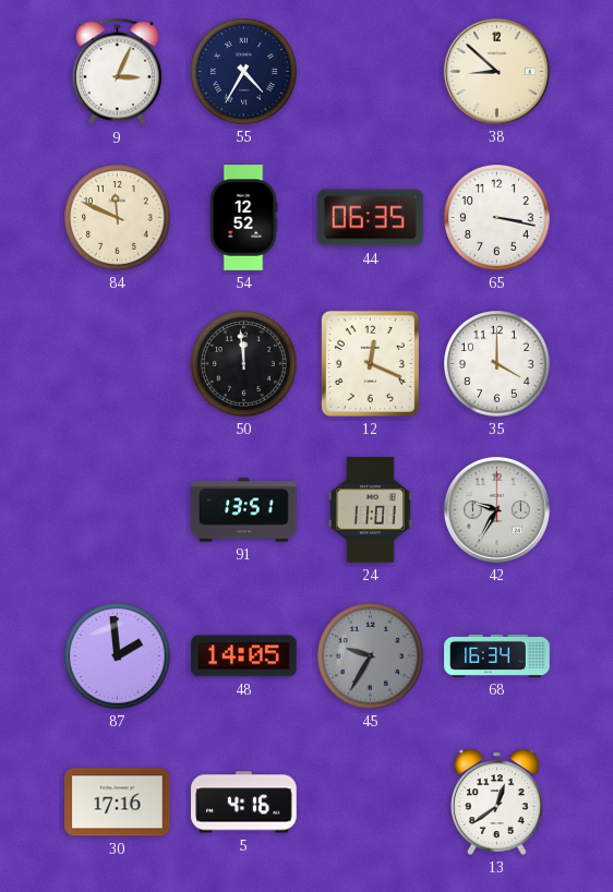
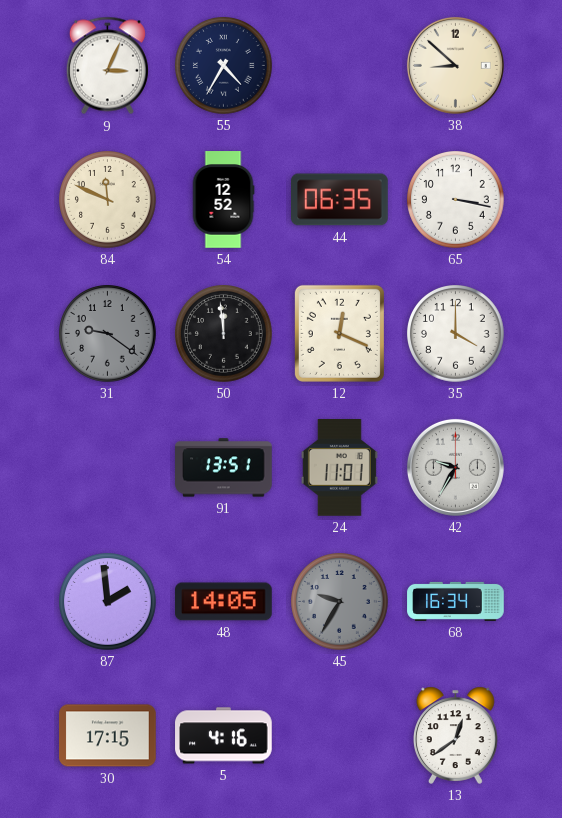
31: none -> 9:21
30: 17:16 -> 17:15
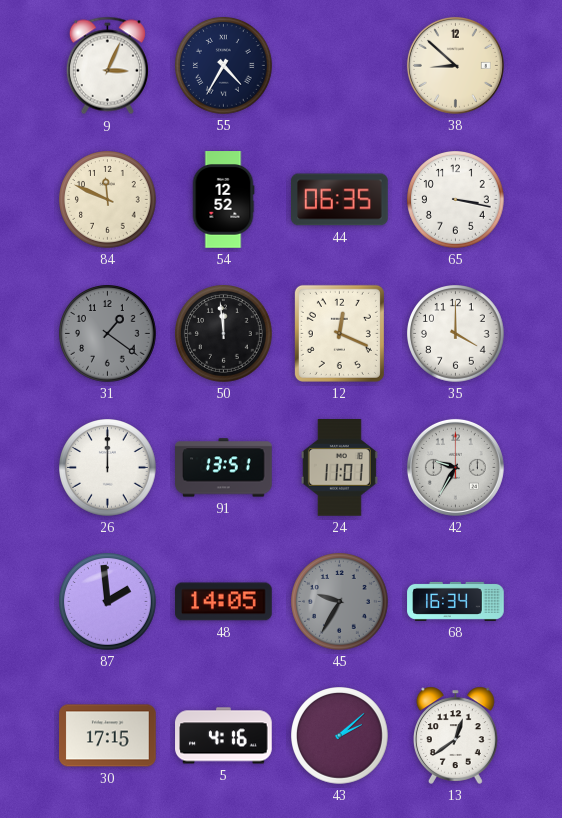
31: 9:21 -> 1:21
26: none -> 12:00
43: none -> 2:08
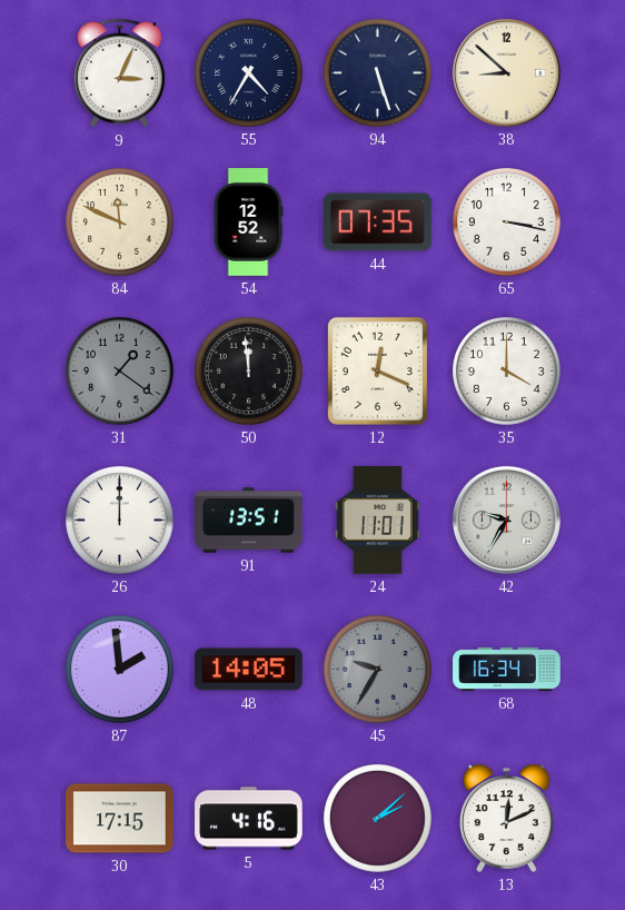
94: none -> 5:27
44: 06:35 -> 07:35
13: 12:39 -> 12:11
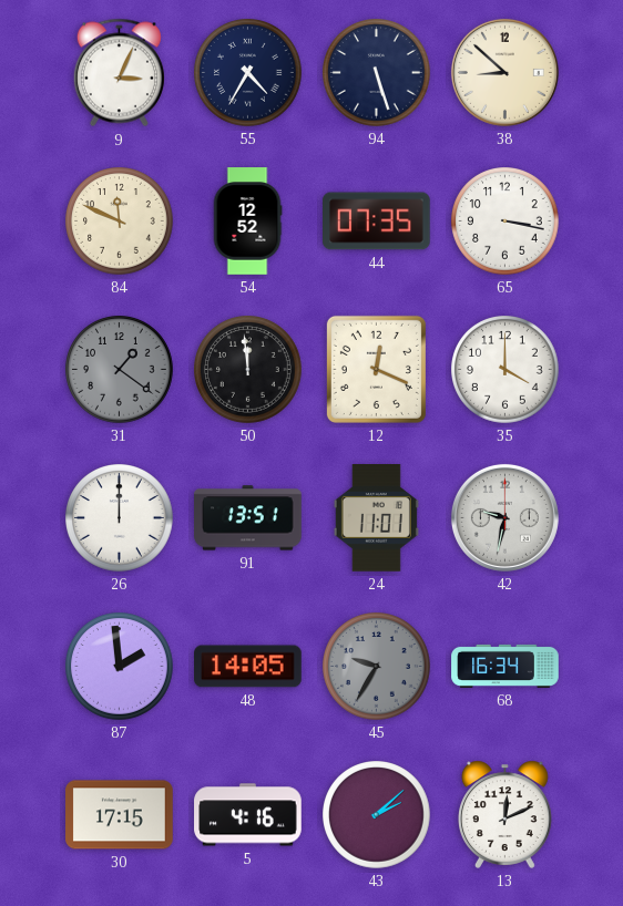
42: 9:35 -> 9:32
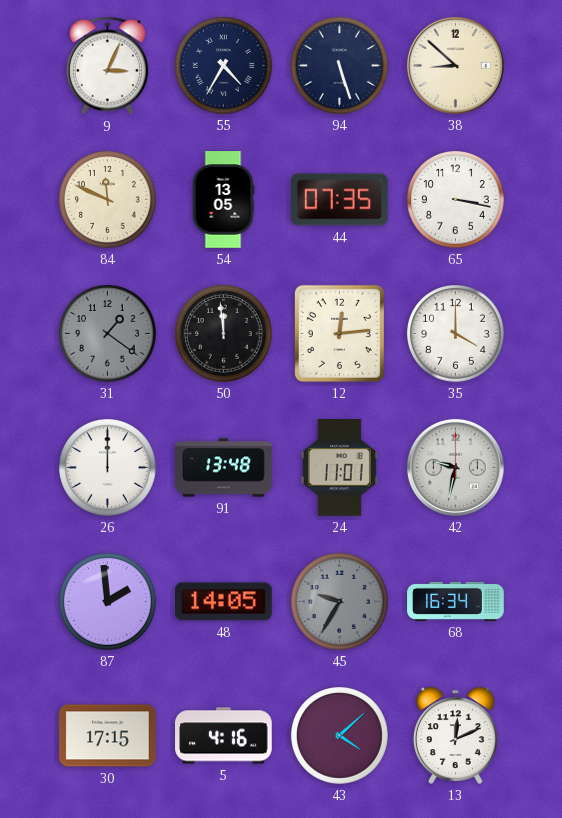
54: 12:52 -> 13:05
12: 12:19 -> 12:14
91: 13:51 -> 13:48
43: 2:08 -> 4:08
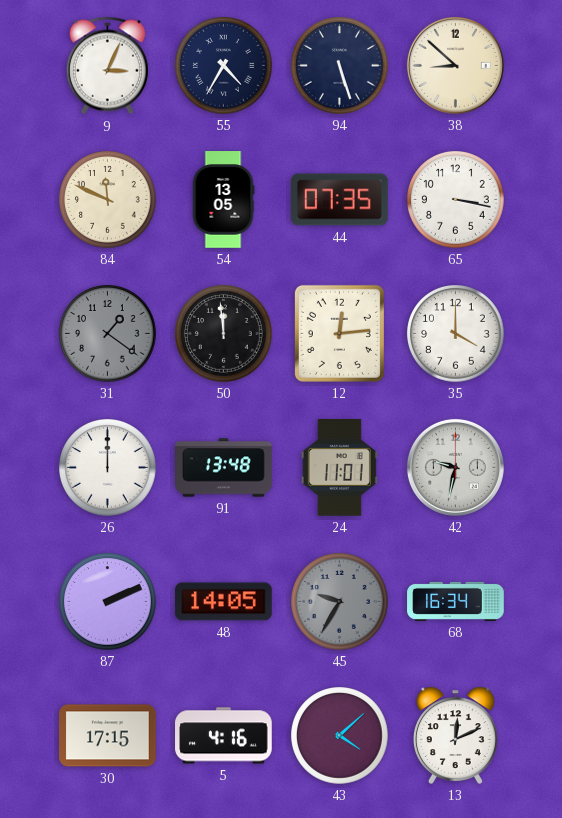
87: 1:59 -> 2:11
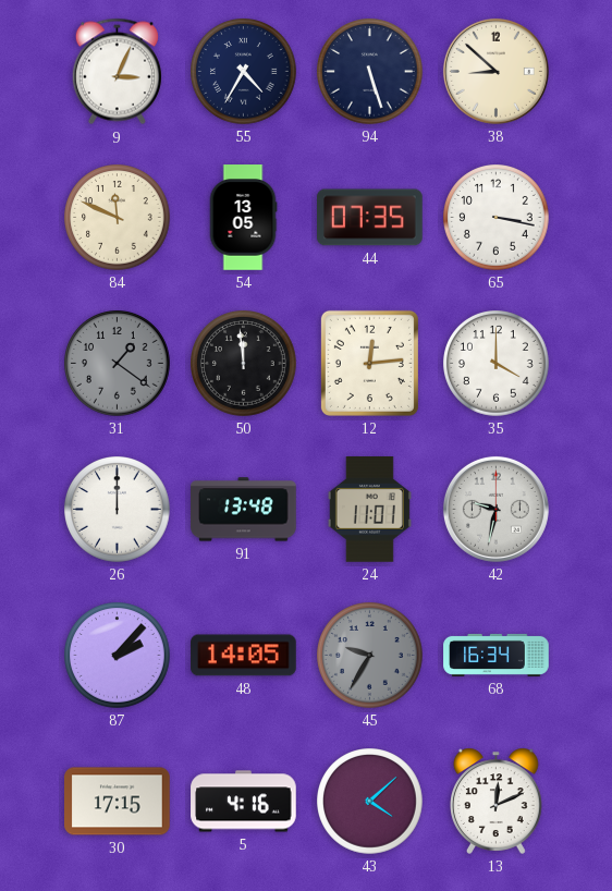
87: 2:11 -> 2:07
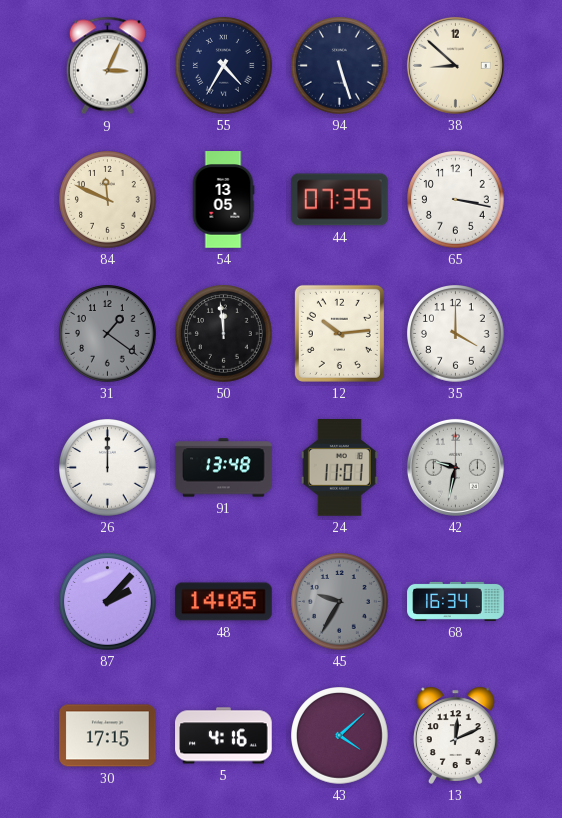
12: 12:14 -> 10:14
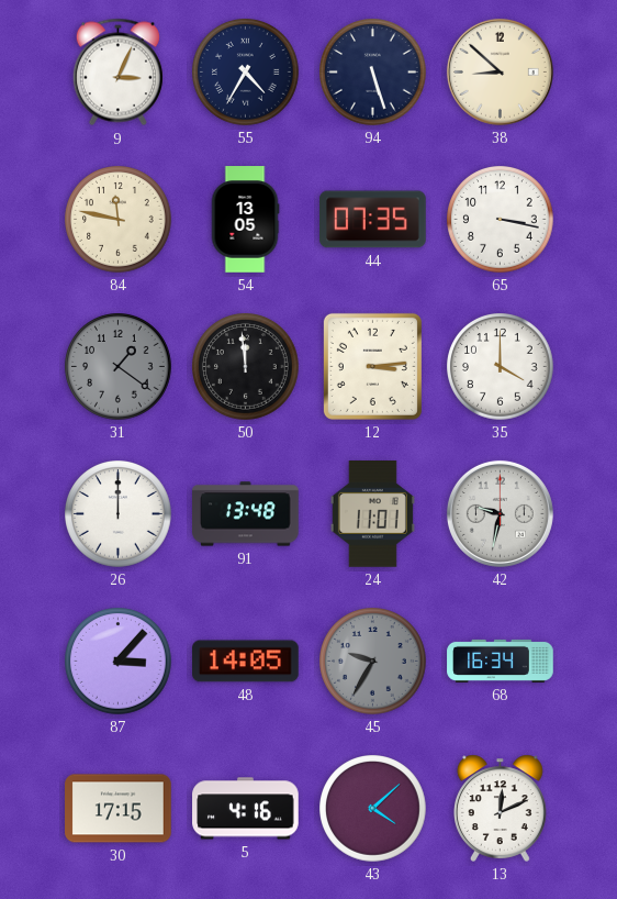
84: 11:49 -> 11:47
12: 10:14 -> 3:14
87: 2:07 -> 3:07
